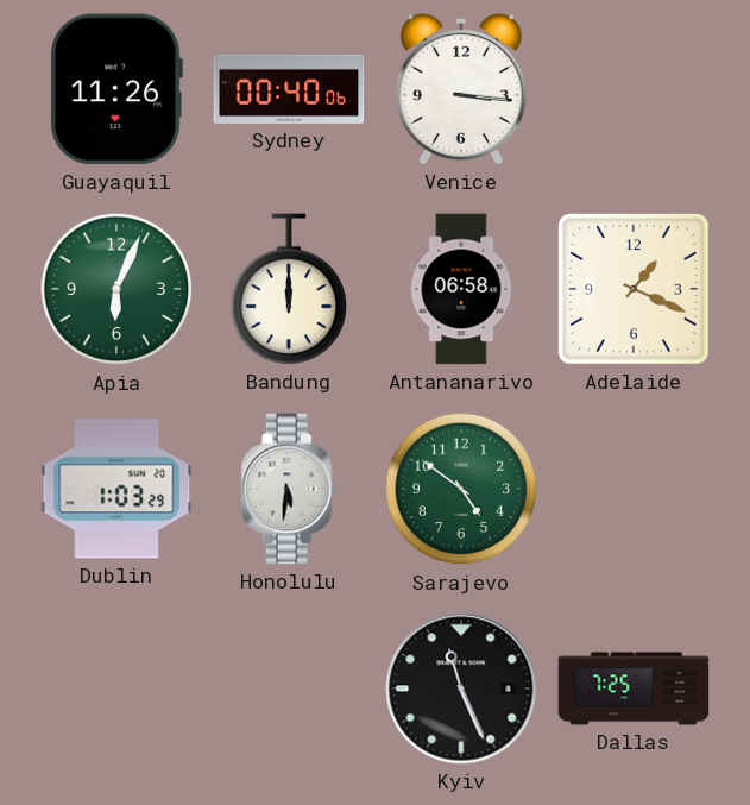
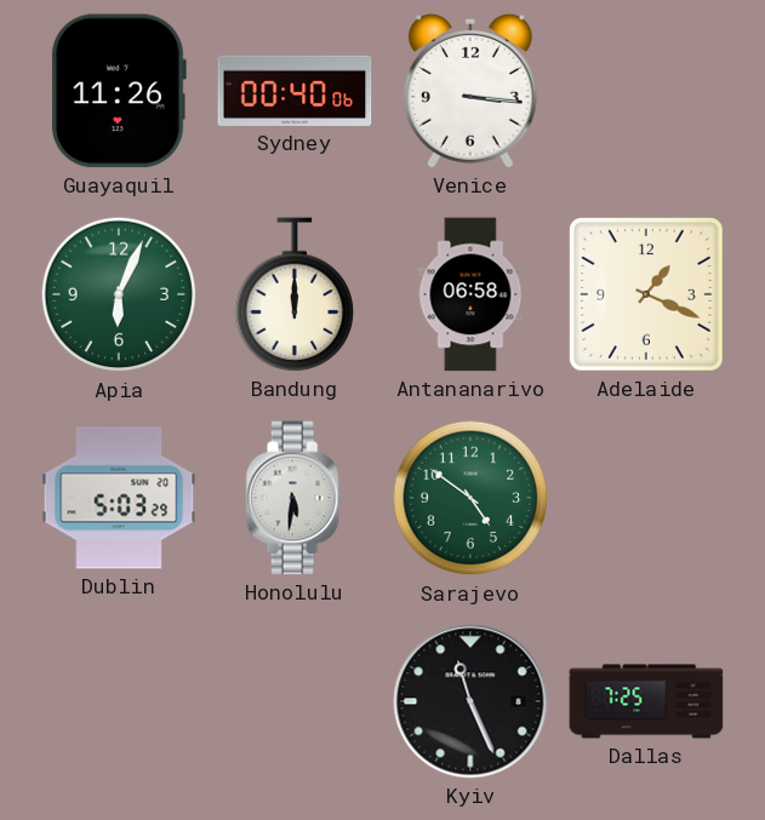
Dublin: 1:03 -> 5:03
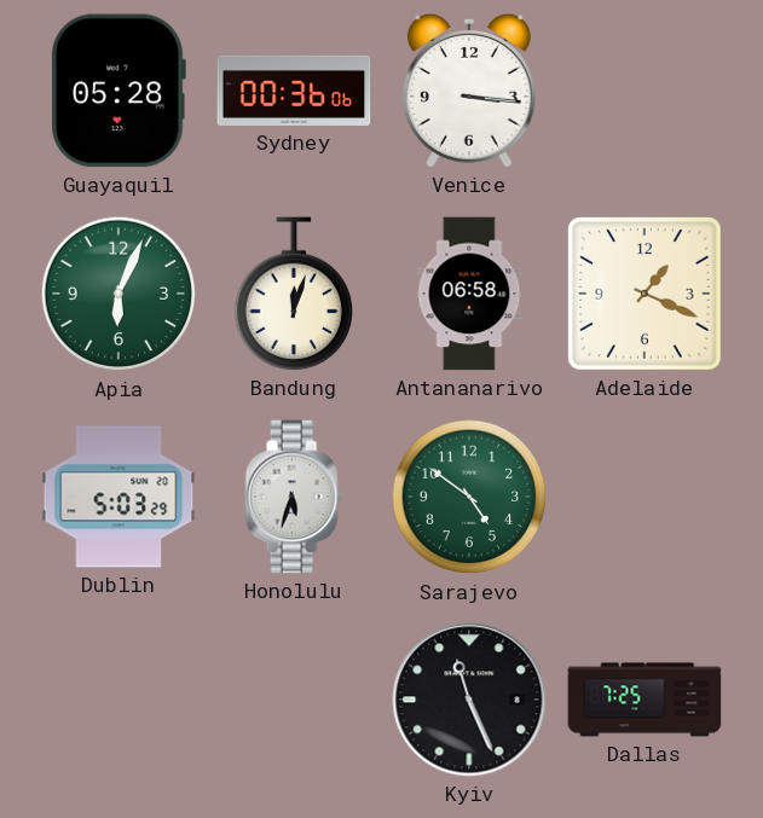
Guayaquil: 11:26 -> 05:28
Sydney: 00:40 -> 00:36
Bandung: 12:00 -> 12:03
Honolulu: 5:31 -> 5:33
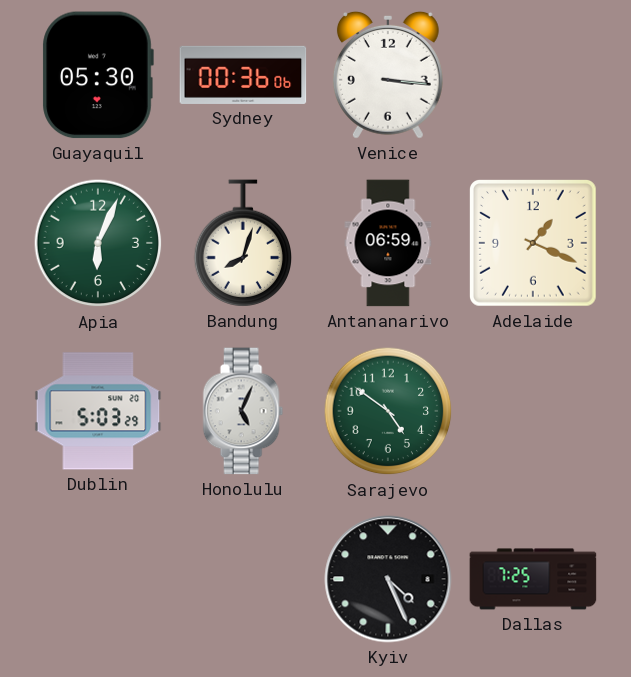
Guayaquil: 05:28 -> 05:30
Bandung: 12:03 -> 8:03
Antananarivo: 06:58 -> 06:59
Honolulu: 5:33 -> 5:04
Kyiv: 11:26 -> 4:26
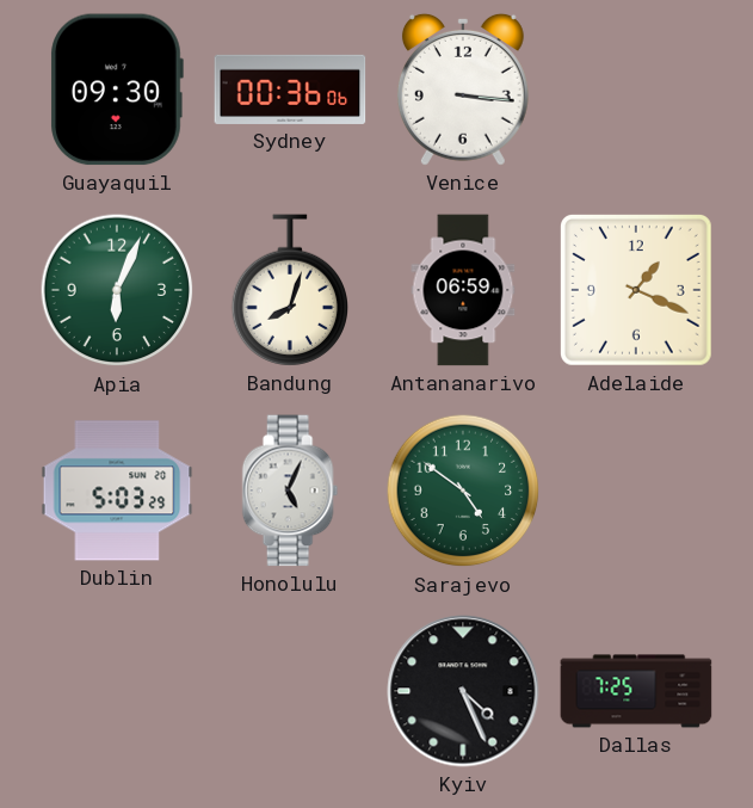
Guayaquil: 05:30 -> 09:30
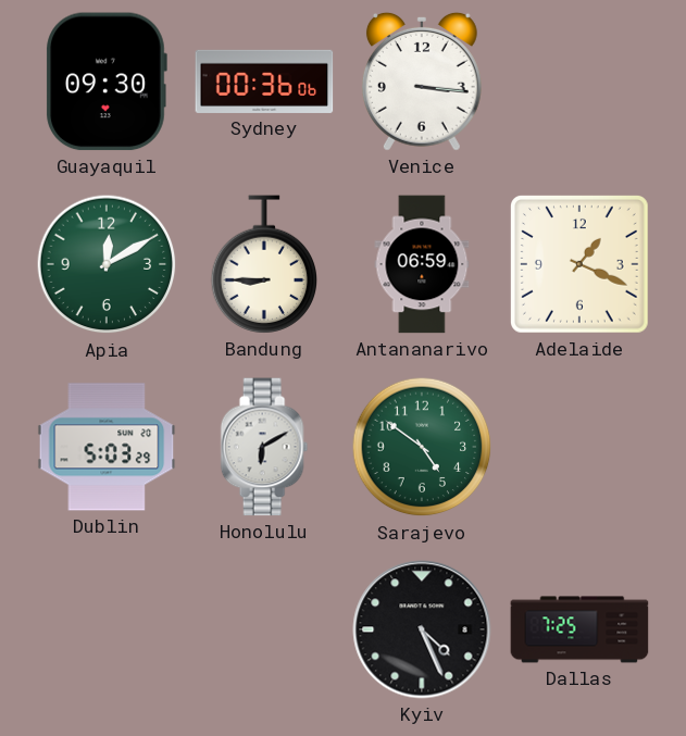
Apia: 6:04 -> 12:10
Bandung: 8:03 -> 8:45
Honolulu: 5:04 -> 6:10
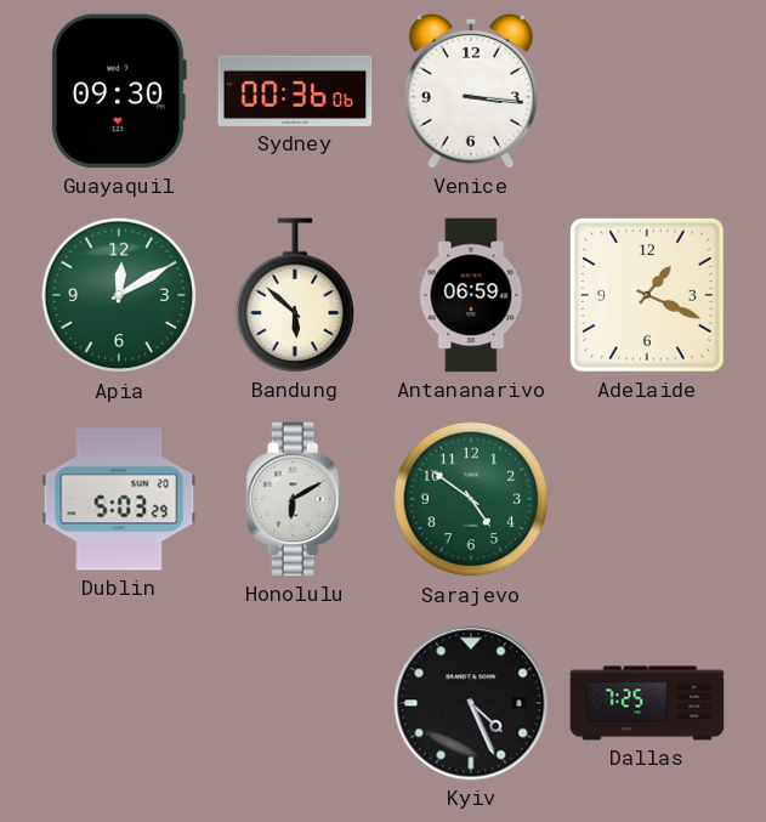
Bandung: 8:45 -> 5:52
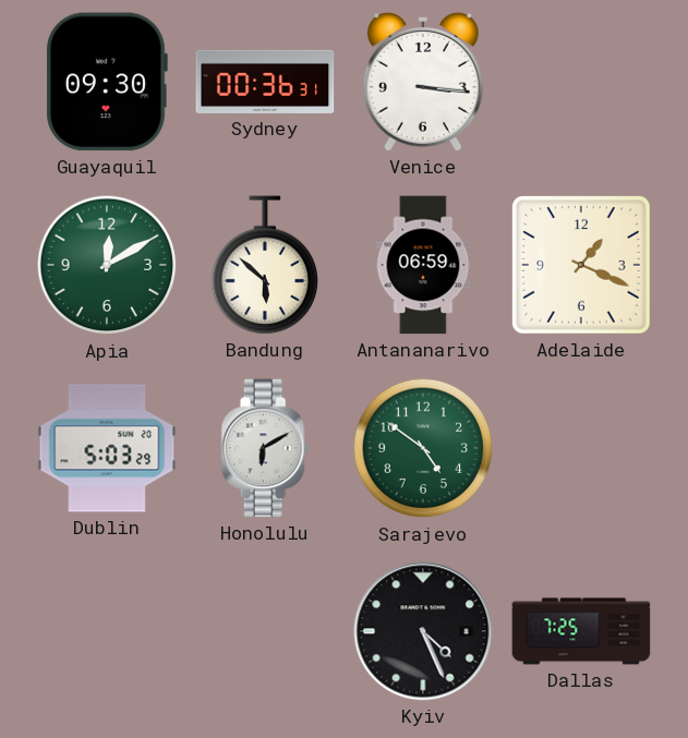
Sydney: 00:36:06 -> 00:36:31
